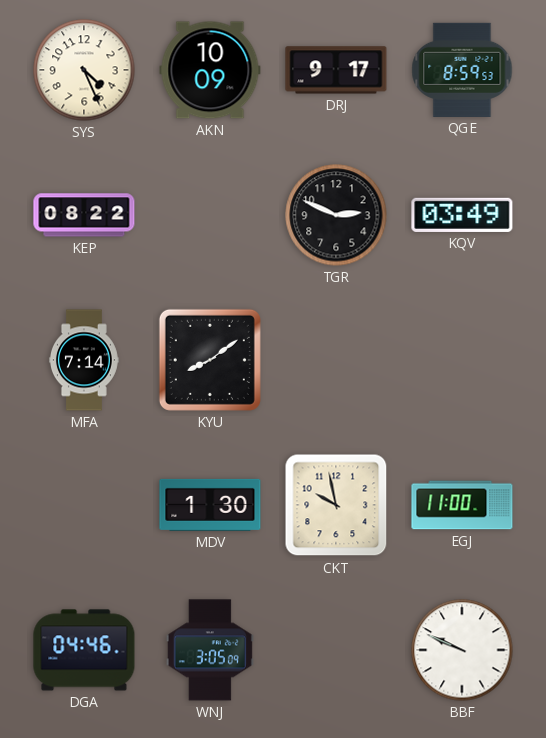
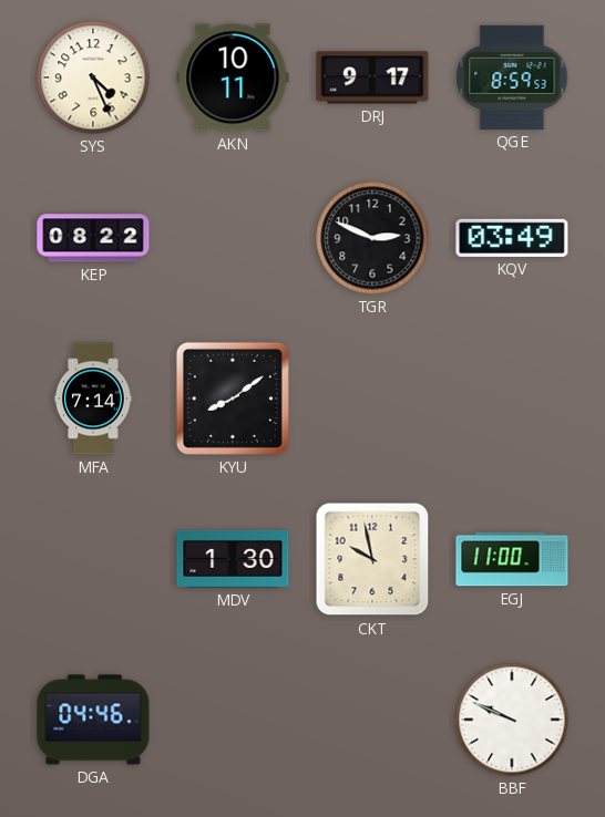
AKN: 10:09 -> 10:11
WNJ: 3:05 -> none
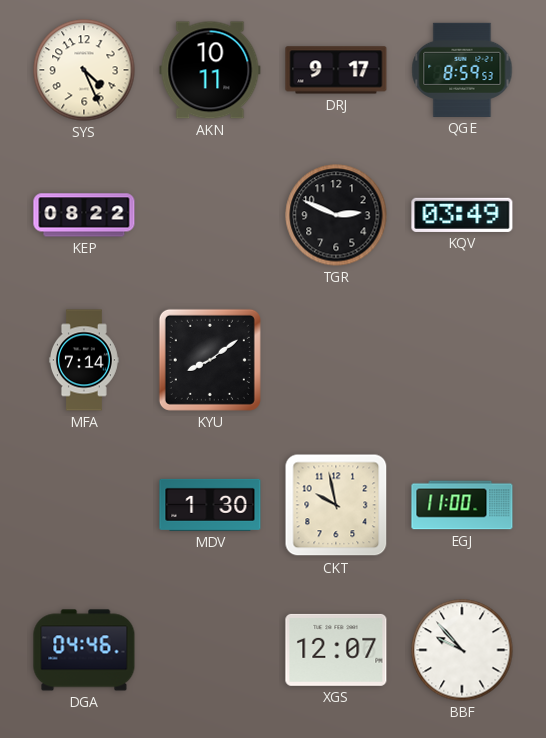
XGS: none -> 12:07
BBF: 9:49 -> 9:53
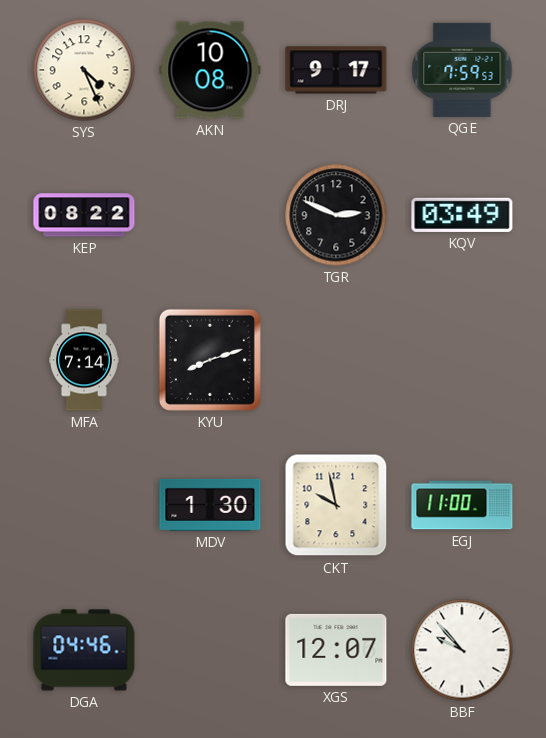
AKN: 10:11 -> 10:08
QGE: 8:59 -> 7:59
KYU: 8:09 -> 8:12
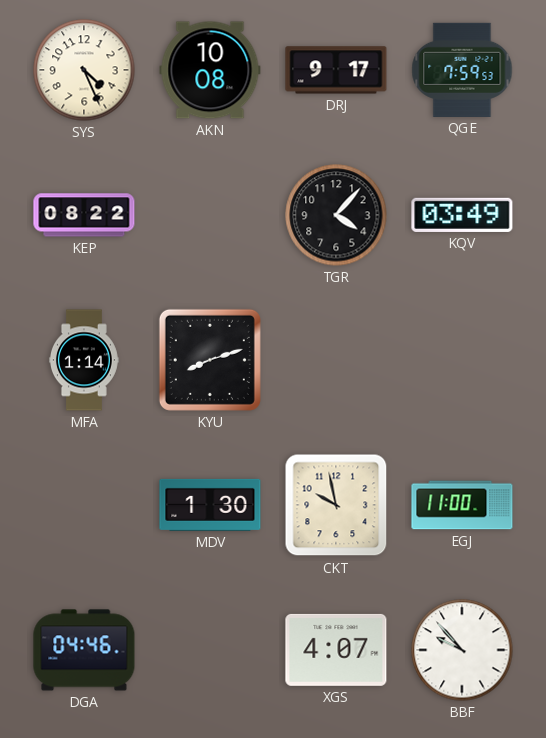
TGR: 2:49 -> 4:07
MFA: 7:14 -> 1:14
XGS: 12:07 -> 4:07
